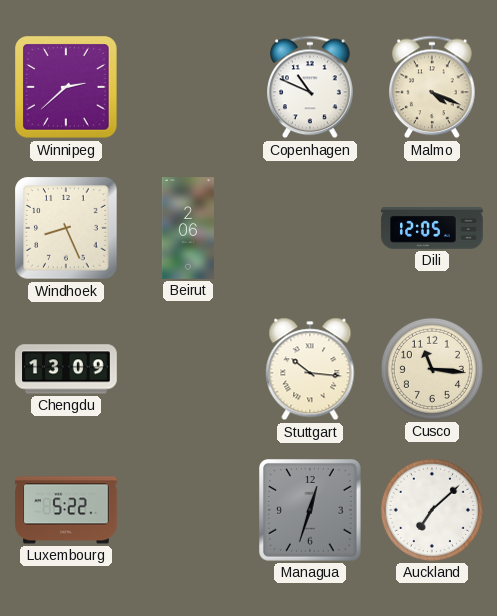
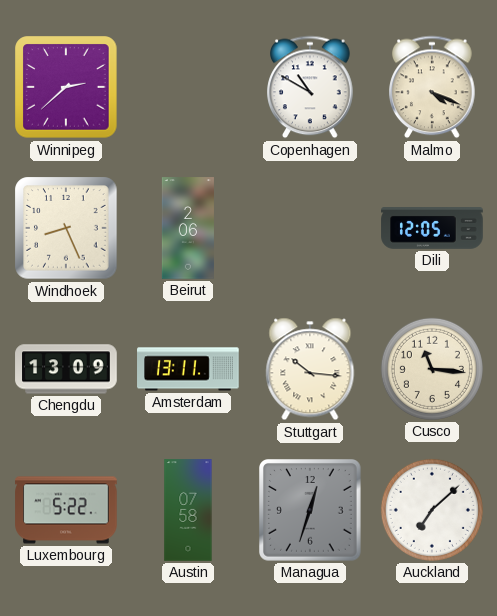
Copenhagen: 10:49 -> 10:50
Amsterdam: none -> 13:11
Austin: none -> 07:58
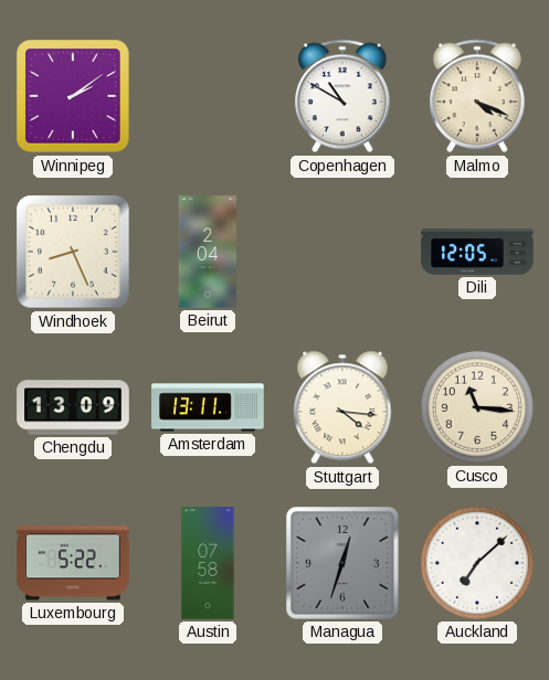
Winnipeg: 2:38 -> 2:09
Beirut: 2:06 -> 2:04
Stuttgart: 10:16 -> 4:16
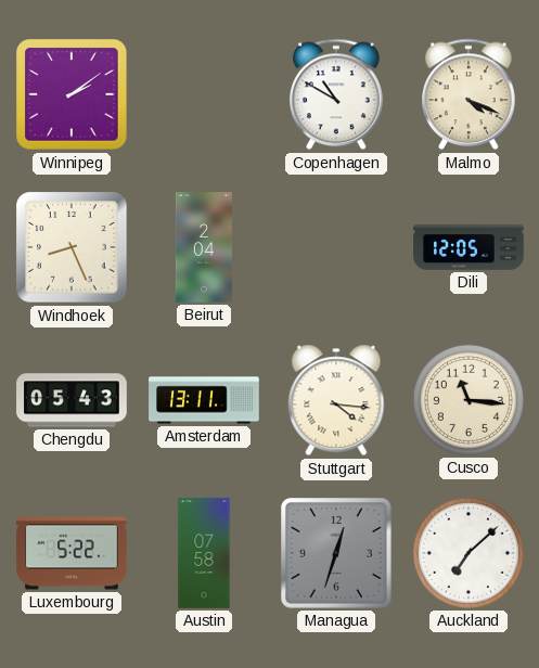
Chengdu: 13:09 -> 05:43
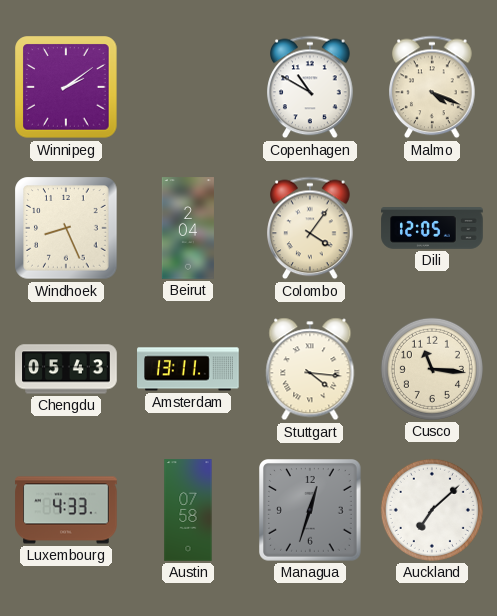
Colombo: none -> 4:06
Luxembourg: 5:22 -> 4:33
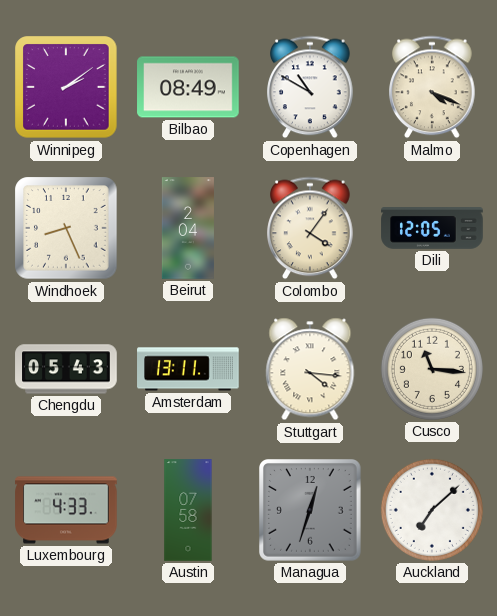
Bilbao: none -> 08:49
